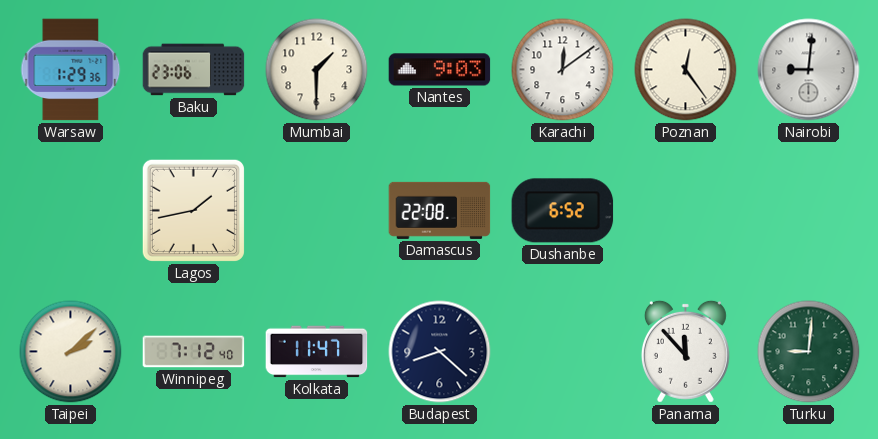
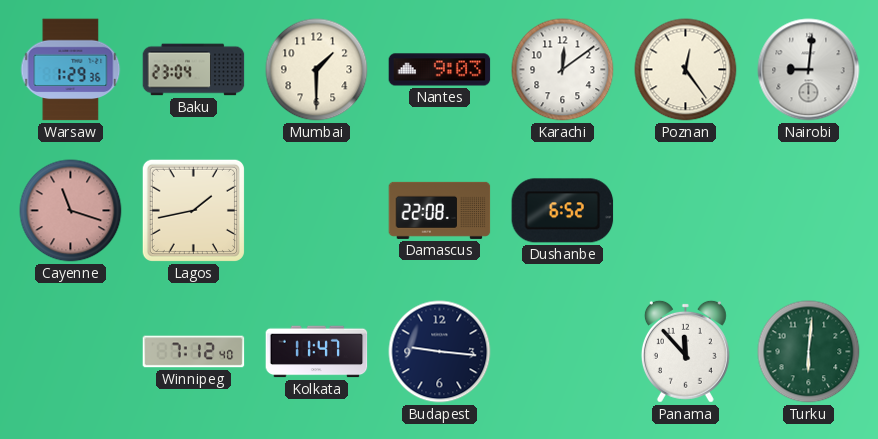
Baku: 23:06 -> 23:04
Cayenne: none -> 11:18
Taipei: 2:08 -> none
Budapest: 8:22 -> 9:16
Turku: 9:01 -> 6:01
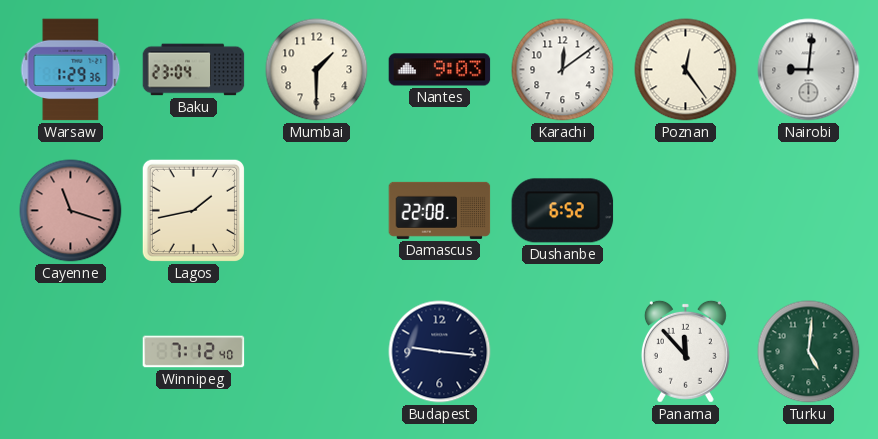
Kolkata: 11:47 -> none
Turku: 6:01 -> 5:01
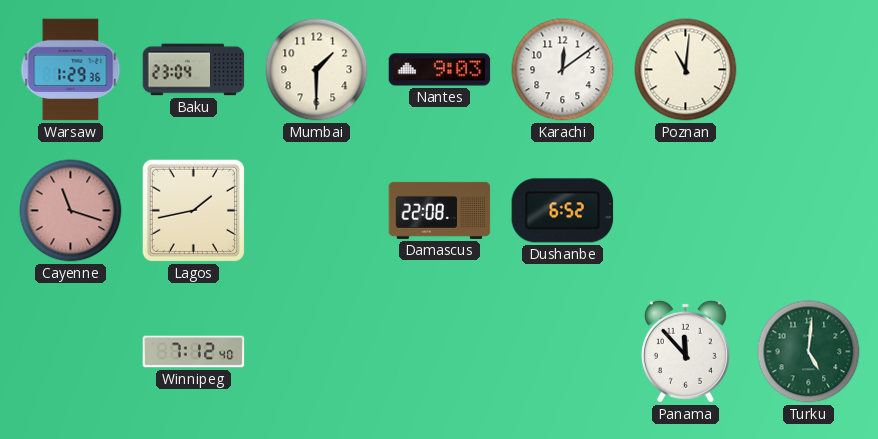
Poznan: 12:24 -> 11:01
Nairobi: 9:01 -> none
Budapest: 9:16 -> none
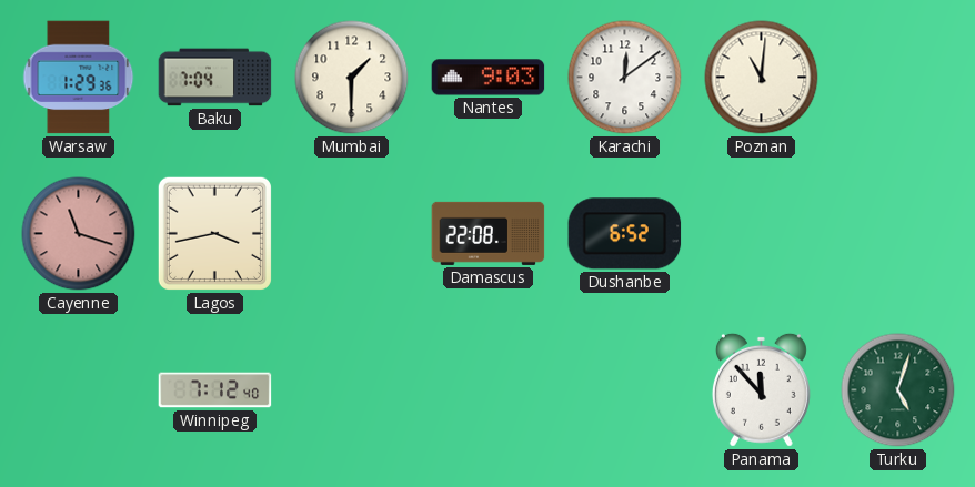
Baku: 23:04 -> 7:04
Lagos: 1:43 -> 3:43
Turku: 5:01 -> 5:03
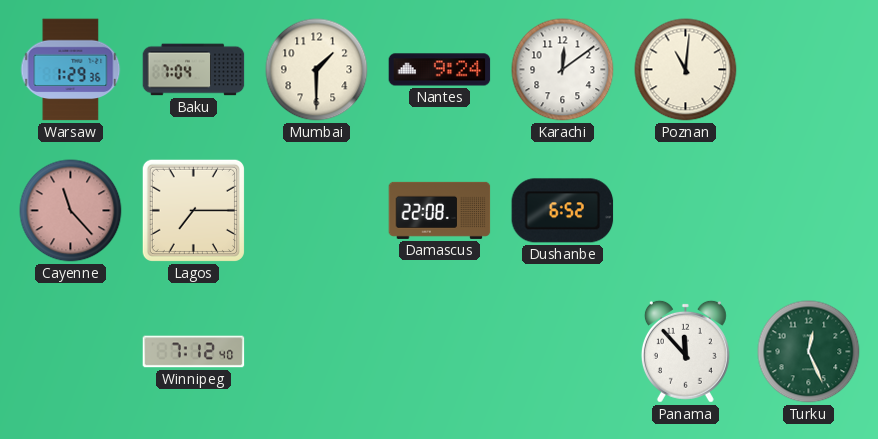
Nantes: 9:03 -> 9:24
Cayenne: 11:18 -> 11:23
Lagos: 3:43 -> 7:15
Turku: 5:03 -> 12:26
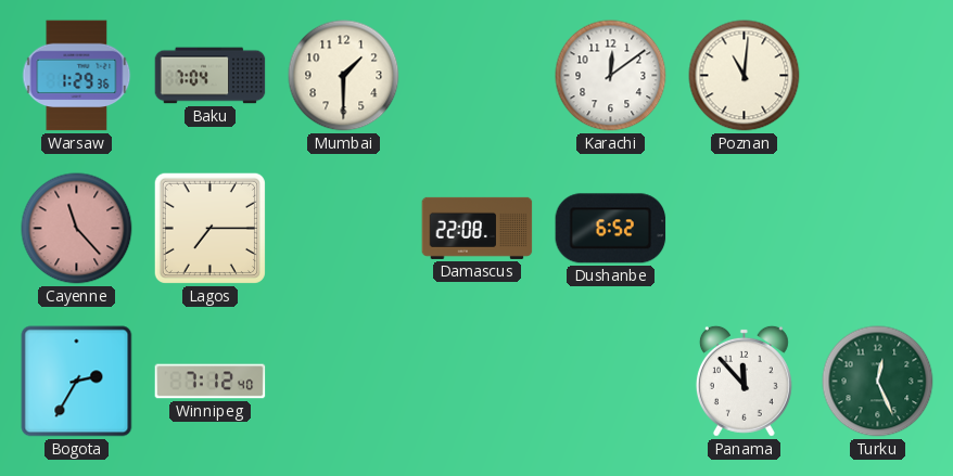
Nantes: 9:24 -> none
Bogota: none -> 2:35
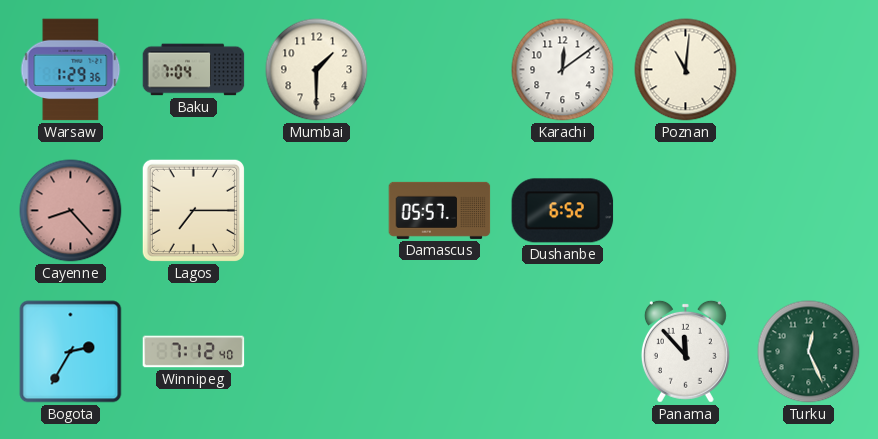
Cayenne: 11:23 -> 8:23
Damascus: 22:08 -> 05:57
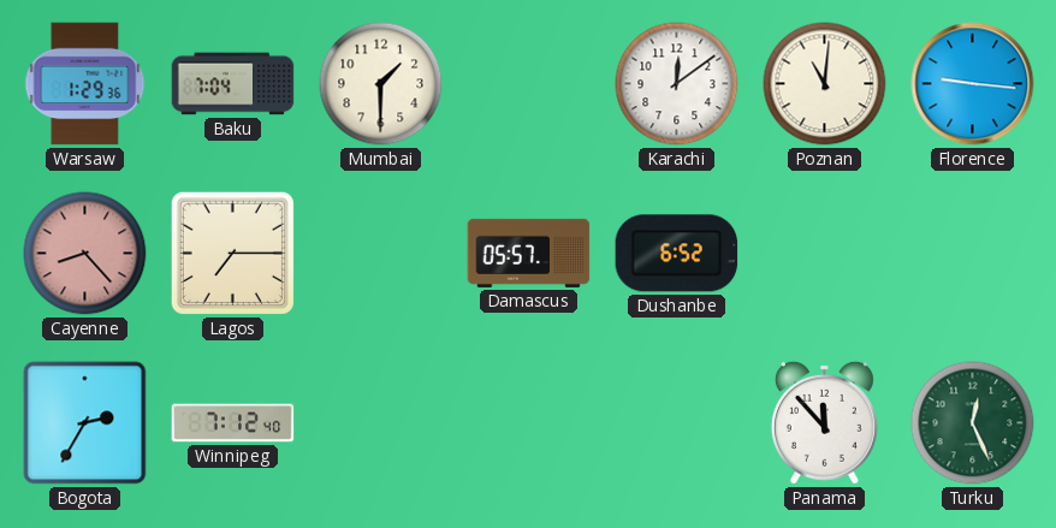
Florence: none -> 9:16
